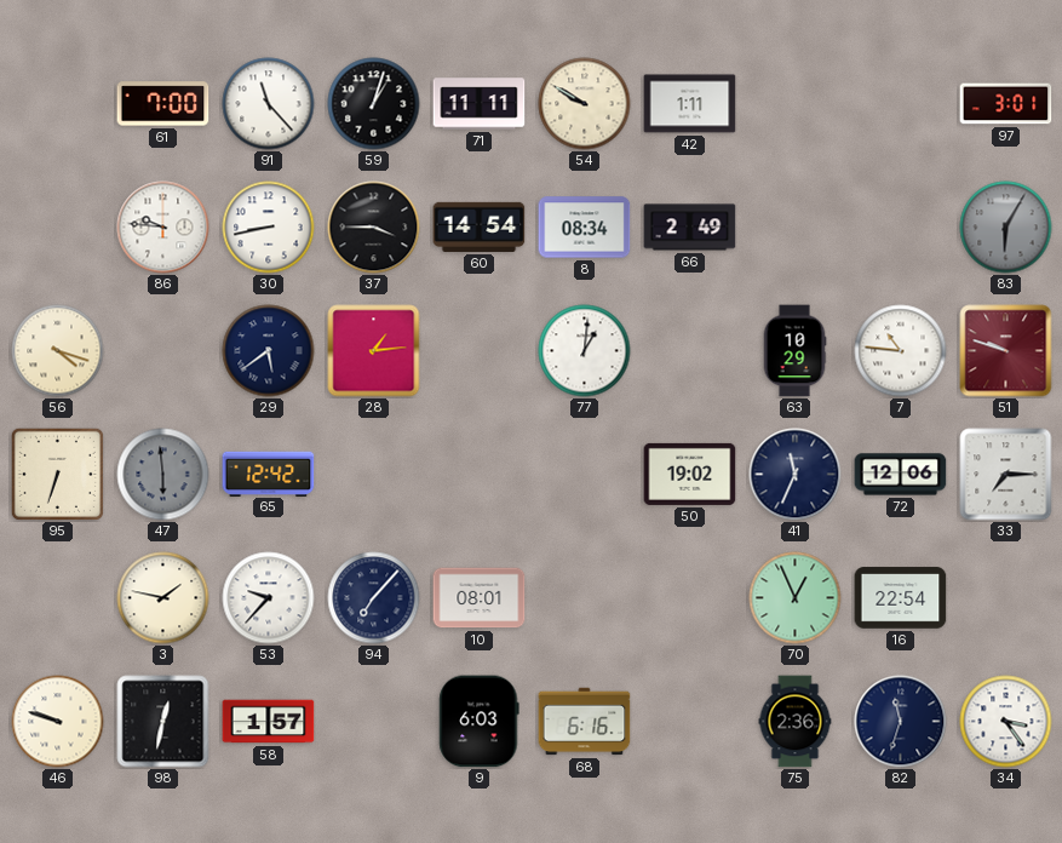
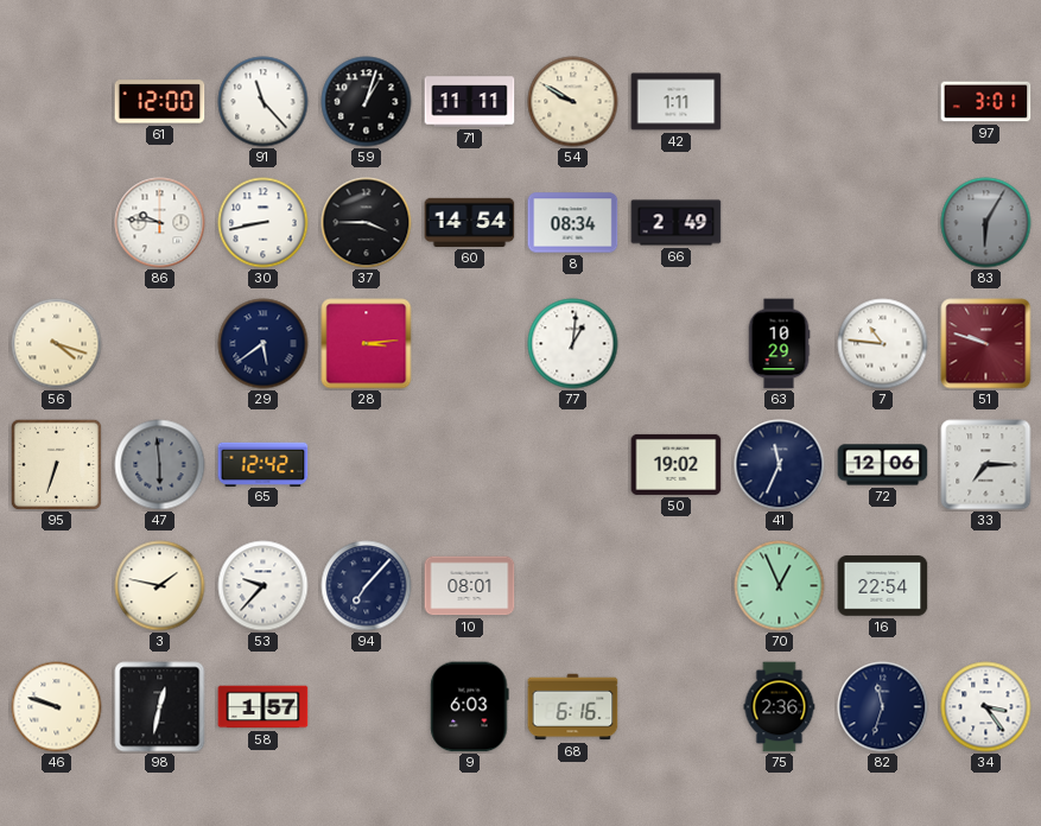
61: 7:00 -> 12:00
28: 1:14 -> 3:14
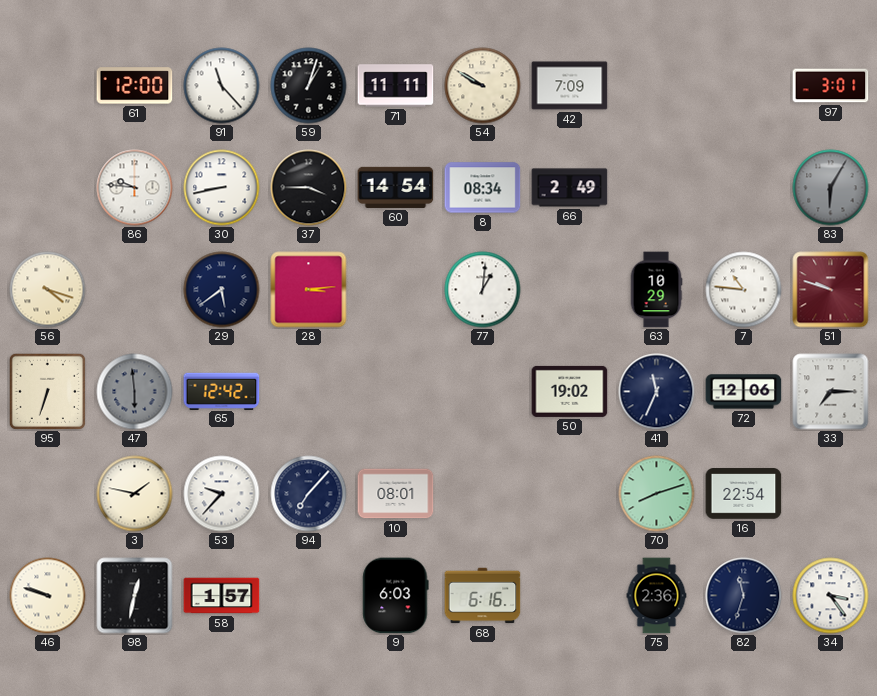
42: 1:11 -> 7:09
70: 12:56 -> 8:12
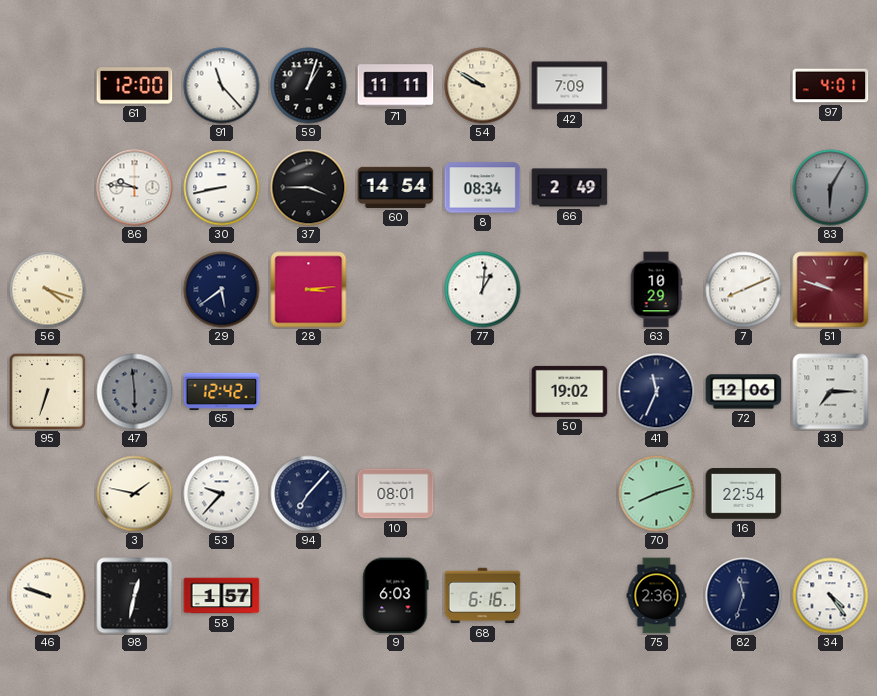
97: 3:01 -> 4:01
7: 10:46 -> 8:11
34: 3:24 -> 4:24
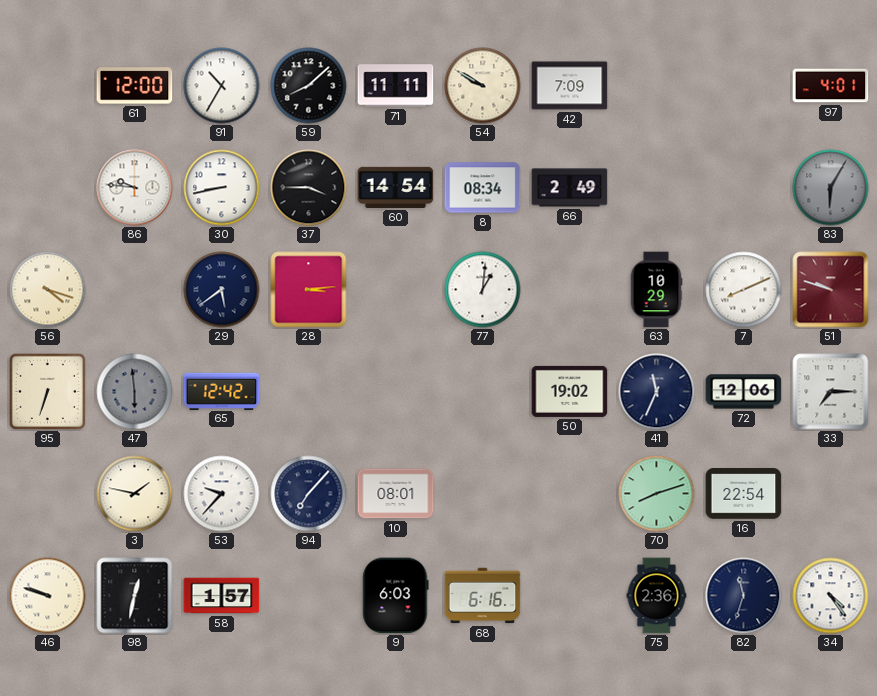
91: 11:23 -> 10:35
59: 1:03 -> 8:08
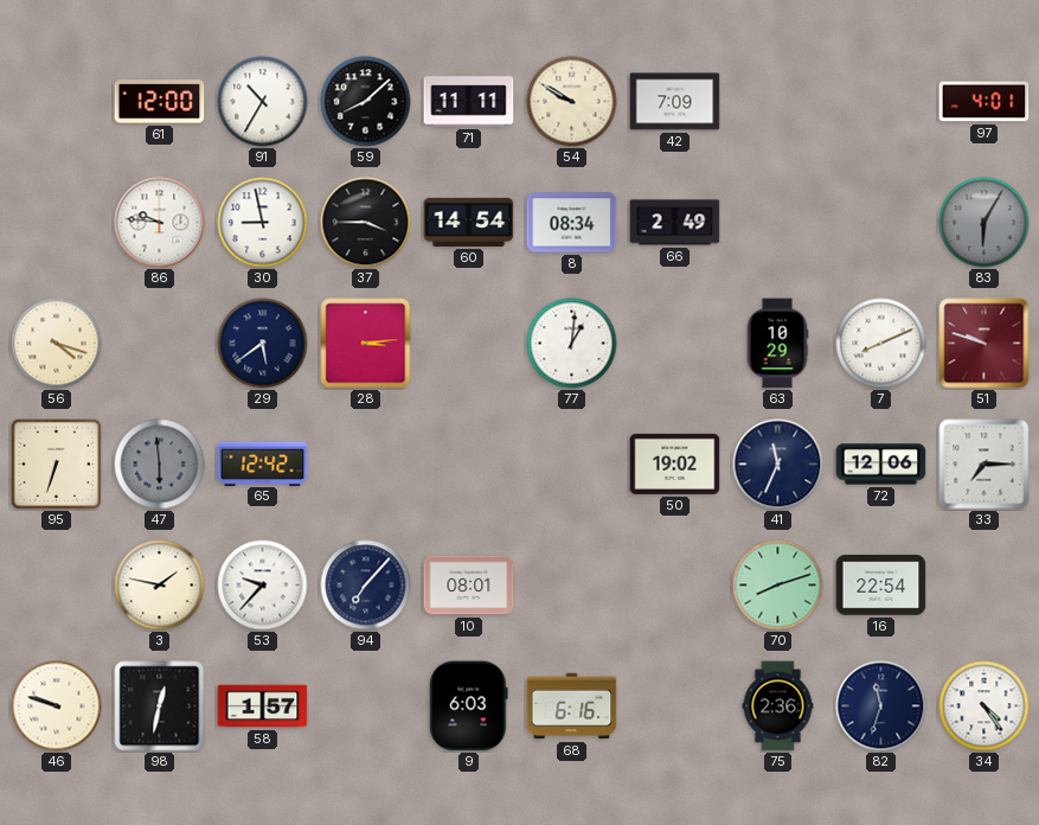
30: 8:43 -> 8:58
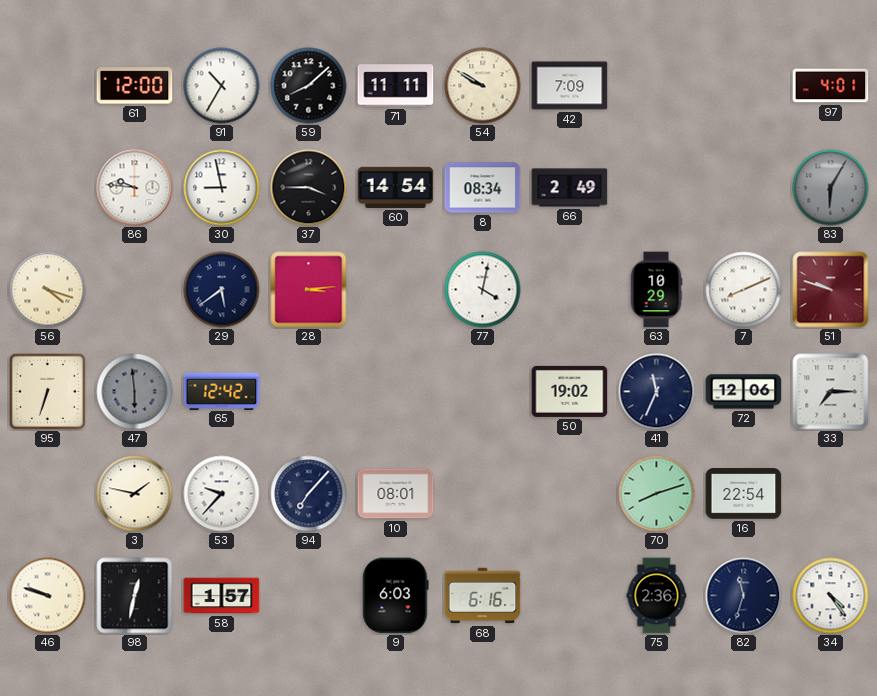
77: 1:01 -> 4:02
